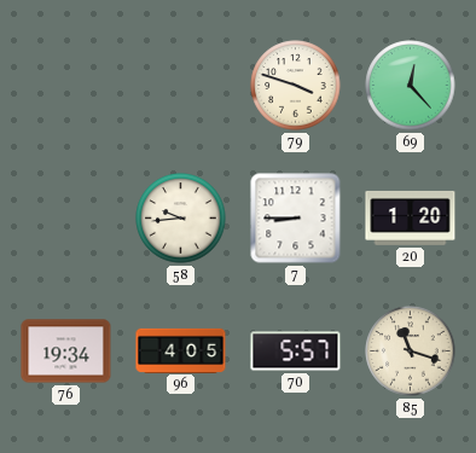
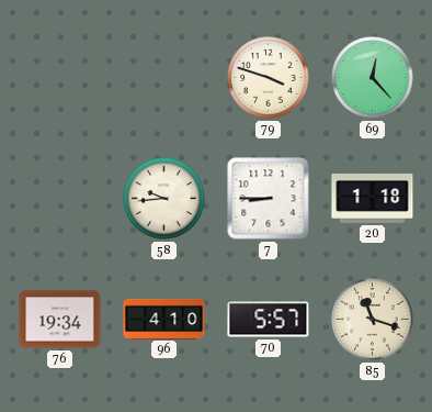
20: 1:20 -> 1:18
96: 4:05 -> 4:10
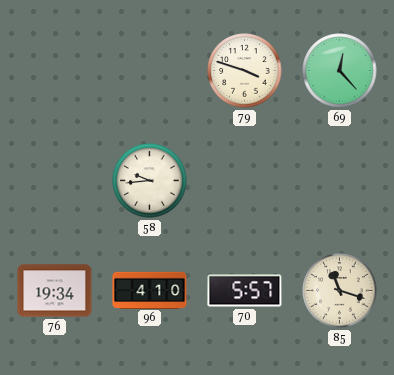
7: 8:45 -> none
20: 1:18 -> none
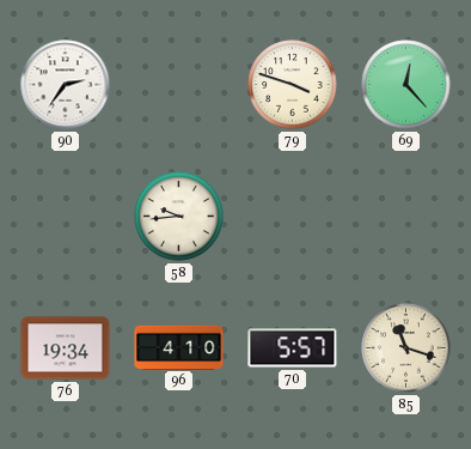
90: none -> 2:36
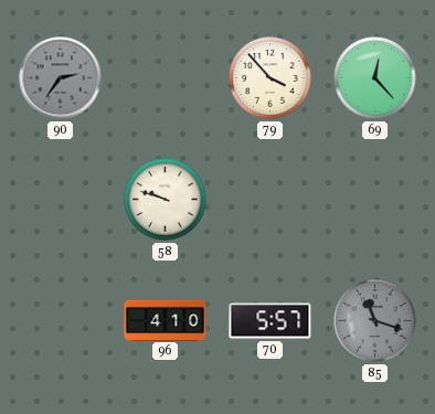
90 dial: white -> grey
79: 3:48 -> 3:53
58: 9:44 -> 9:48
76: 19:34 -> none
85 dial: cream -> grey
